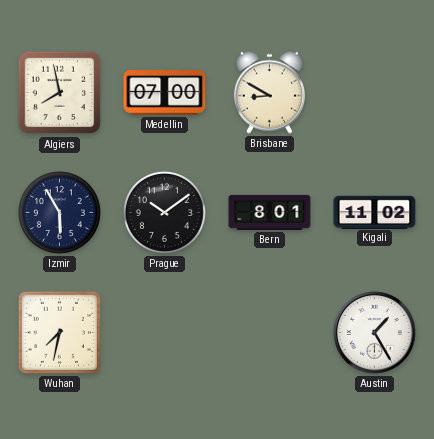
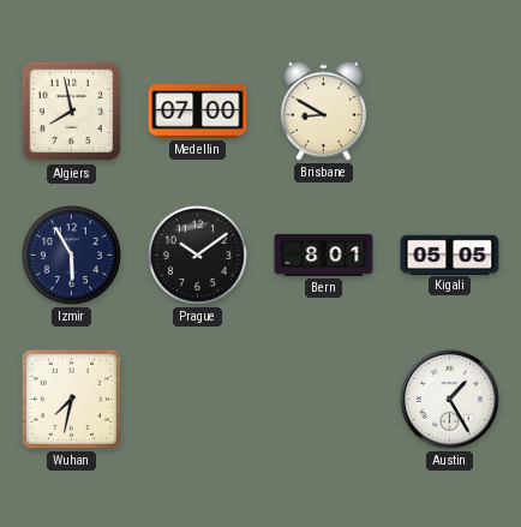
Kigali: 11:02 -> 05:05
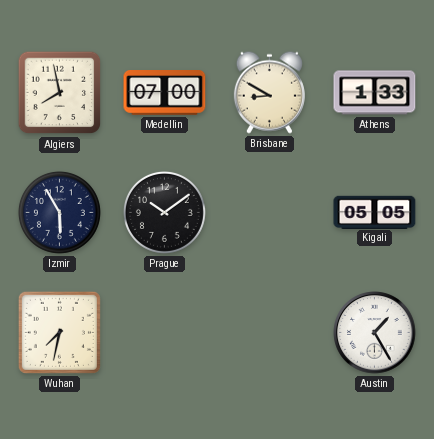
Athens: none -> 1:33
Bern: 8:01 -> none
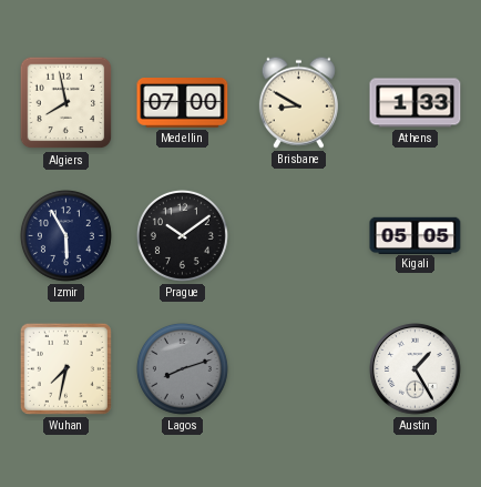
Lagos: none -> 8:12
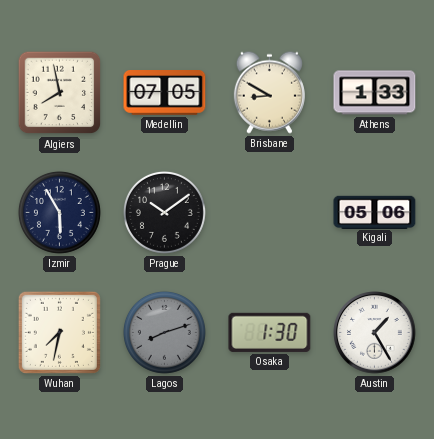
Medellin: 07:00 -> 07:05
Kigali: 05:05 -> 05:06
Osaka: none -> 1:30
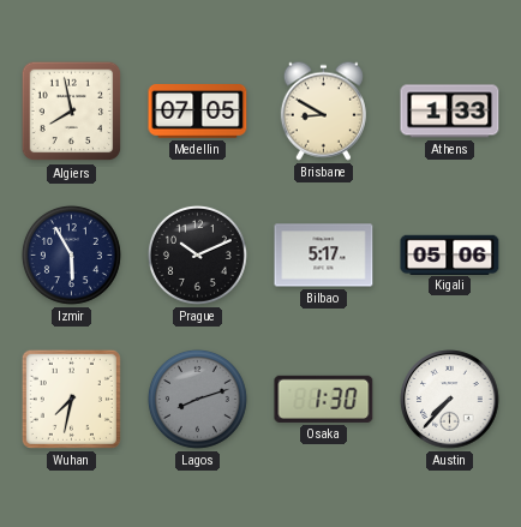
Prague: 10:09 -> 10:11
Bilbao: none -> 5:17
Austin: 1:25 -> 7:37
